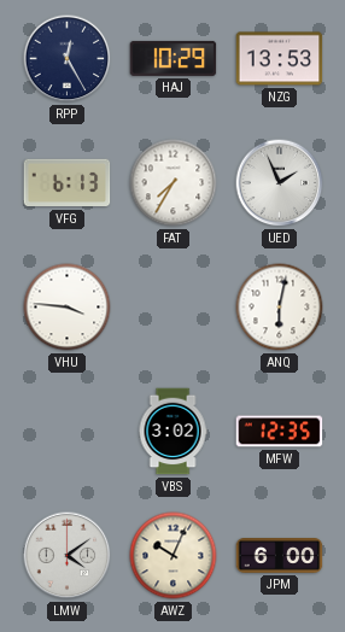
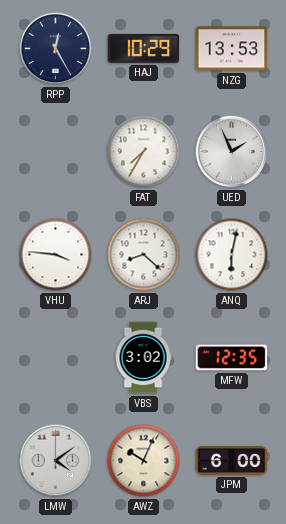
VFG: 6:13 -> none
ARJ: none -> 8:22
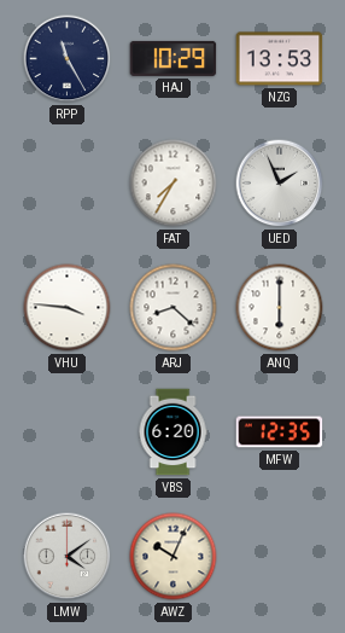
RPP: 12:25 -> 11:25
ANQ: 6:02 -> 6:00
VBS: 3:02 -> 6:20
JPM: 6:00 -> none
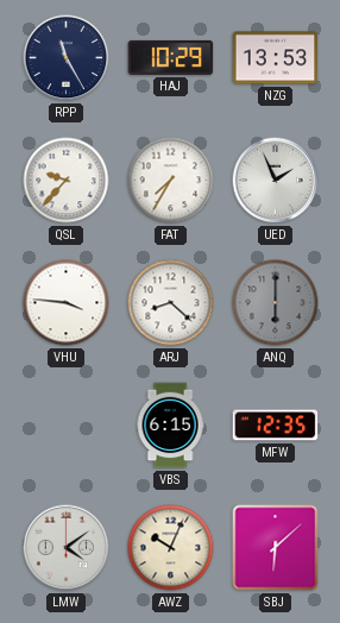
QSL: none -> 9:37
ANQ dial: white -> grey
VBS: 6:20 -> 6:15
SBJ: none -> 6:08
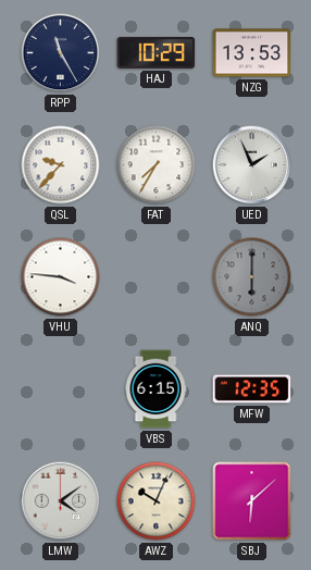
ARJ: 8:22 -> none
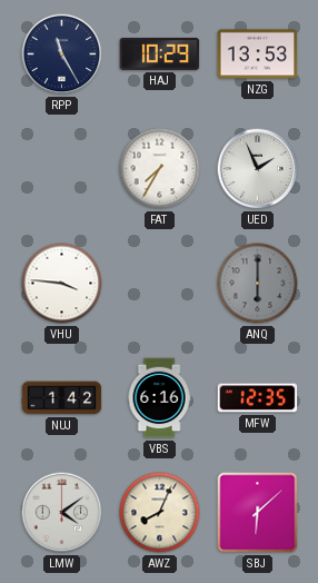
QSL: 9:37 -> none
NUJ: none -> 1:42
VBS: 6:15 -> 6:16
AWZ: 10:04 -> 8:04
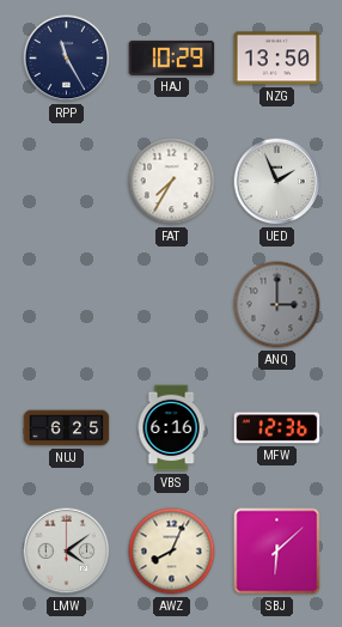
NZG: 13:53 -> 13:50
VHU: 3:46 -> none
ANQ: 6:00 -> 3:00
NUJ: 1:42 -> 6:25
MFW: 12:35 -> 12:36
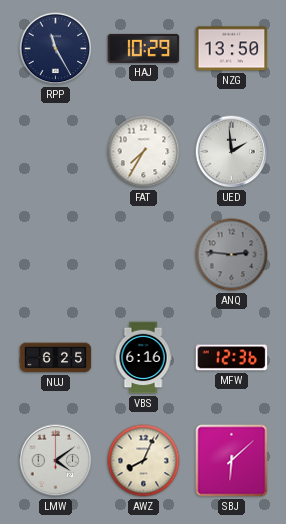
UED: 1:56 -> 1:59
ANQ: 3:00 -> 2:46
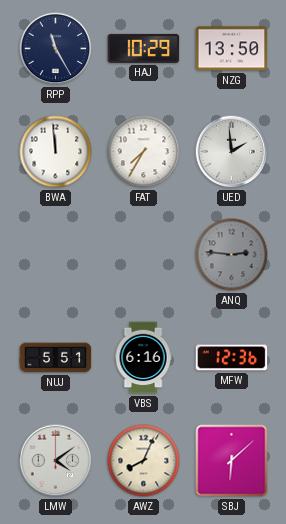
BWA: none -> 11:59
NUJ: 6:25 -> 5:51
